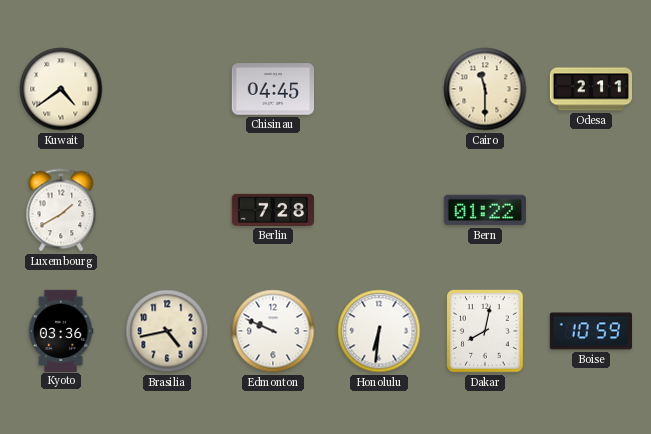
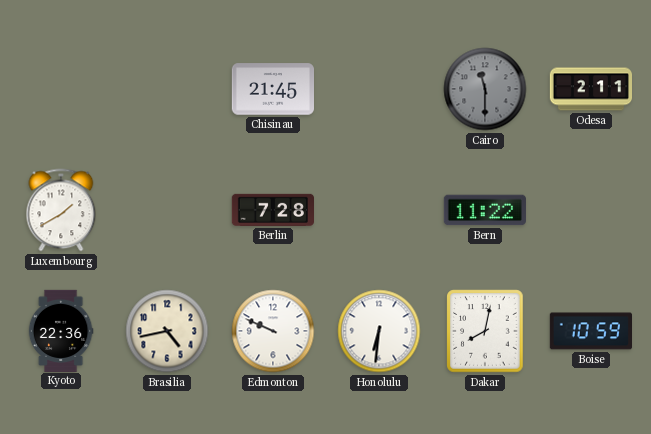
Kuwait: 4:39 -> none
Chisinau: 04:45 -> 21:45
Cairo dial: cream -> grey
Bern: 01:22 -> 11:22
Kyoto: 03:36 -> 22:36
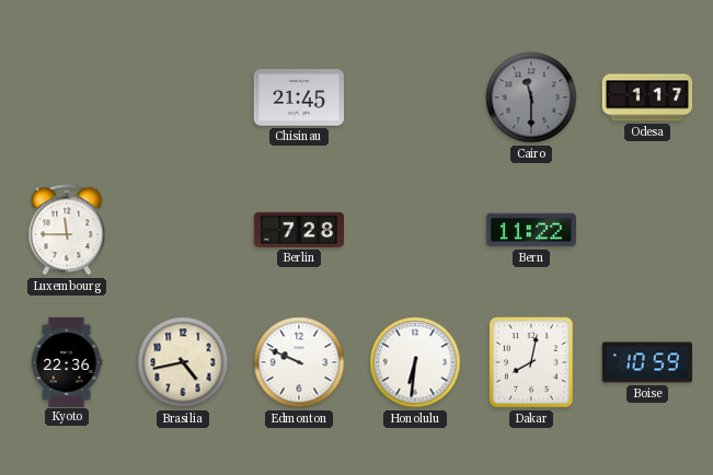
Odesa: 2:11 -> 1:17
Luxembourg: 1:40 -> 11:45
